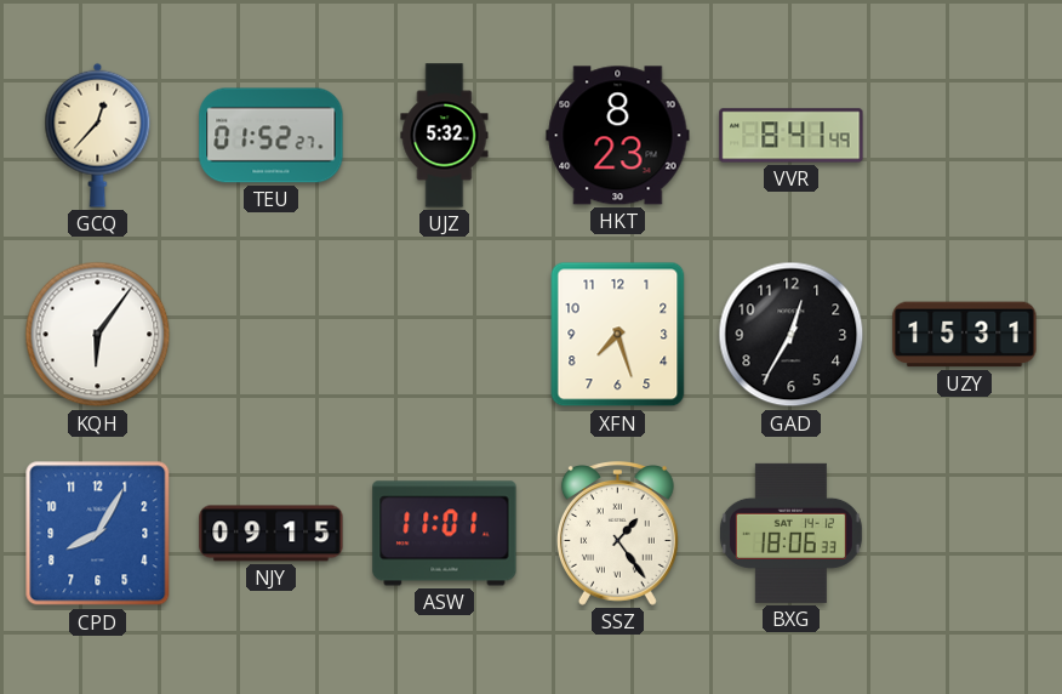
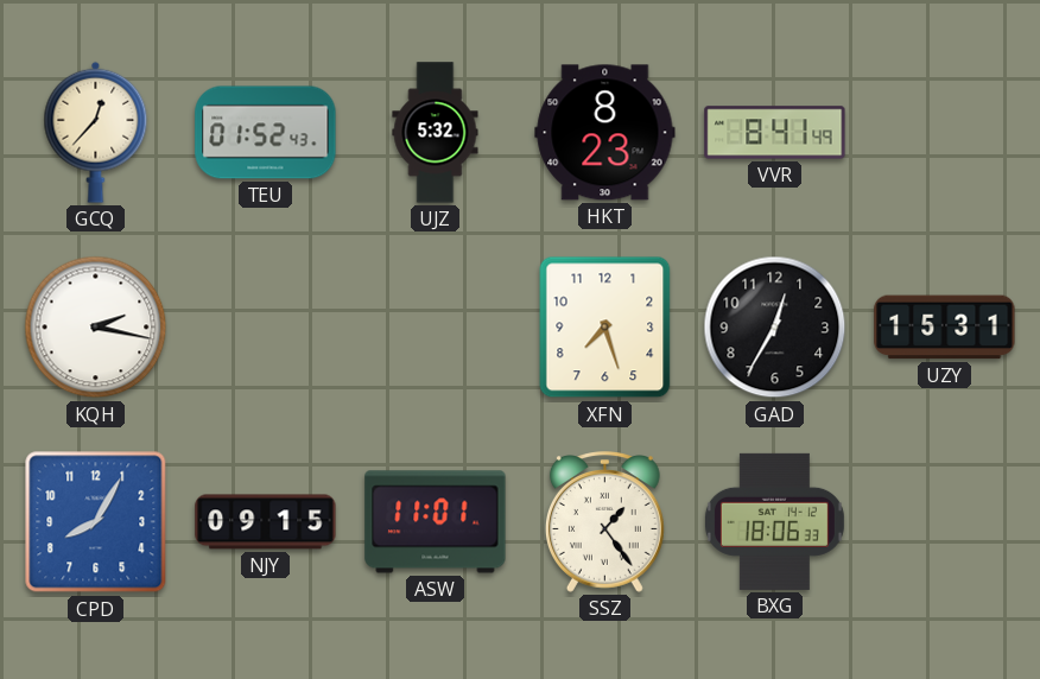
TEU: 01:52:27 -> 01:52:43
KQH: 6:06 -> 2:17
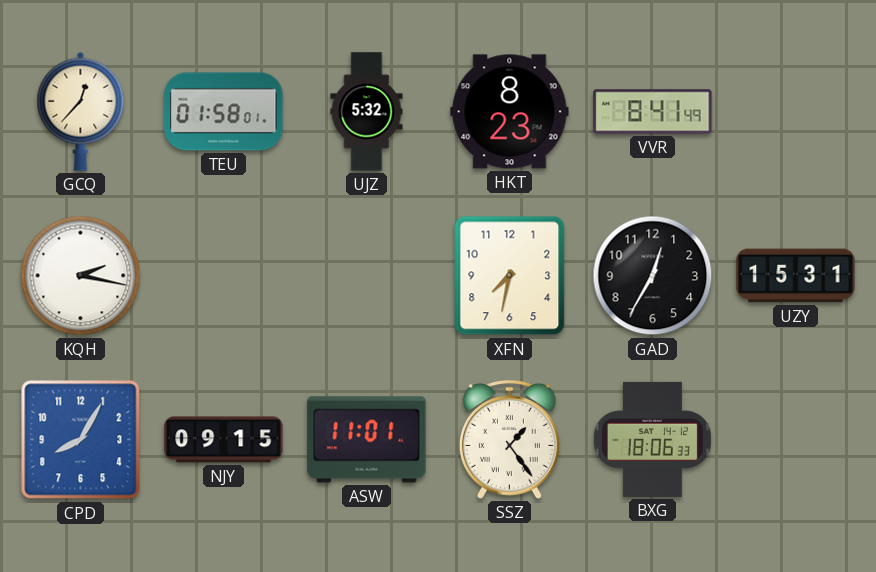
TEU: 01:52 -> 01:58
XFN: 7:27 -> 7:32
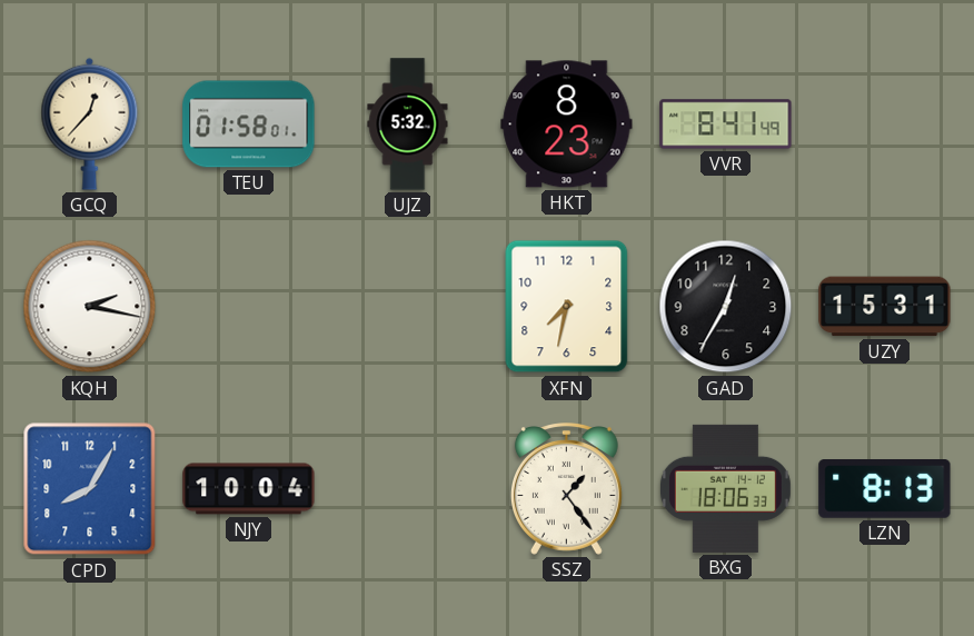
NJY: 09:15 -> 10:04
ASW: 11:01 -> none
LZN: none -> 8:13
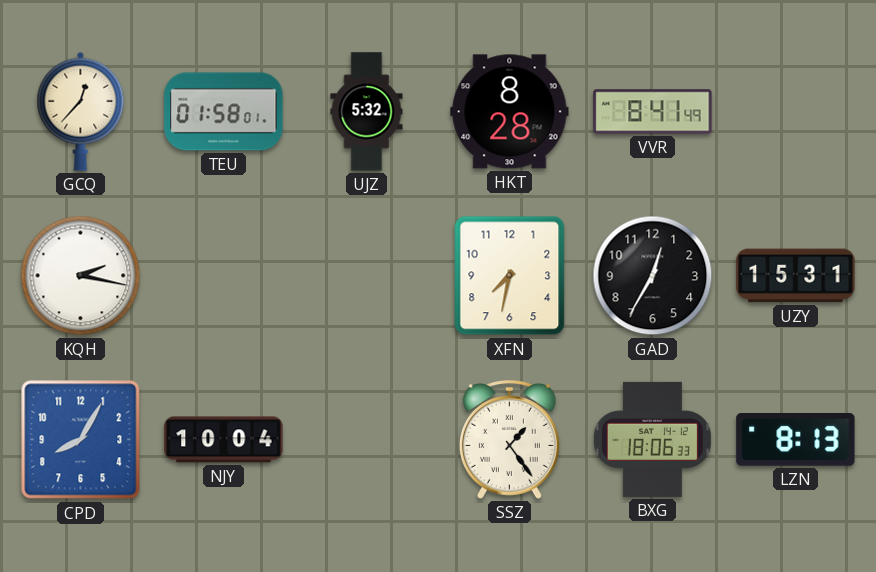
HKT: 8:23 -> 8:28
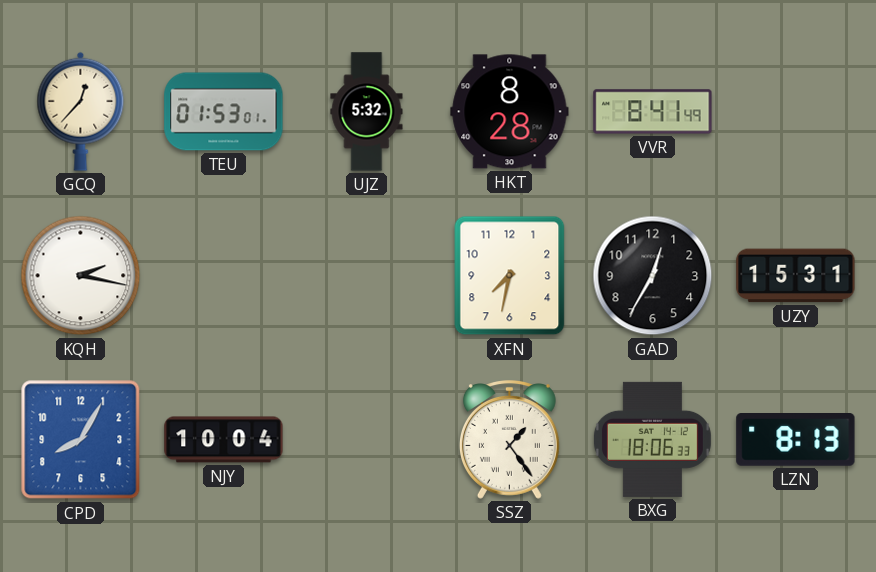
TEU: 01:58 -> 01:53
